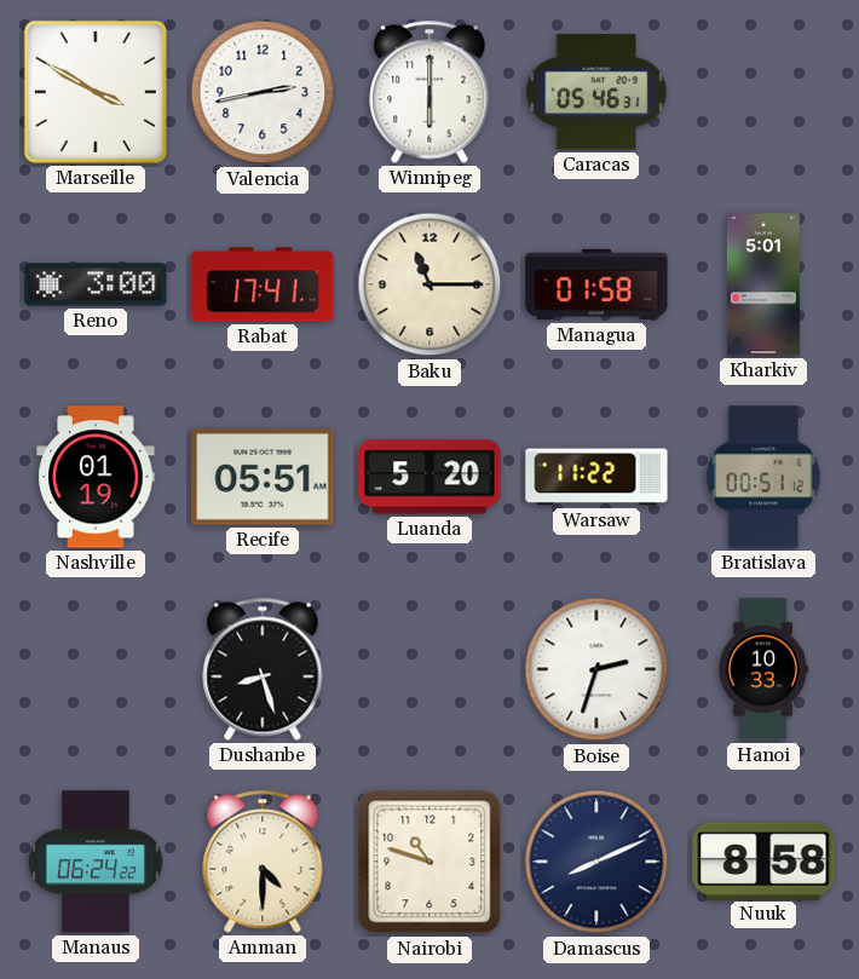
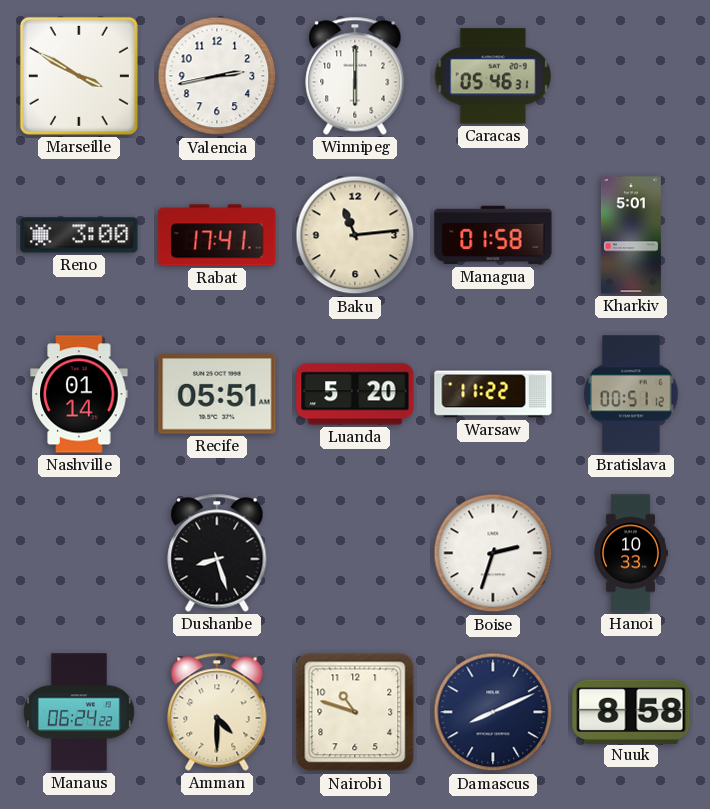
Baku: 11:15 -> 11:14
Nashville: 01:19 -> 01:14
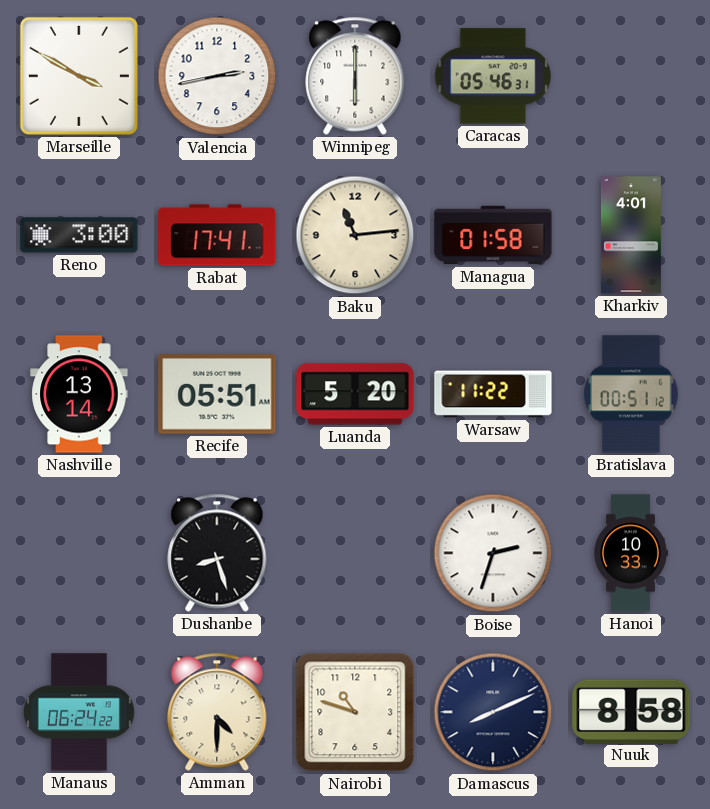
Kharkiv: 5:01 -> 4:01
Nashville: 01:14 -> 13:14
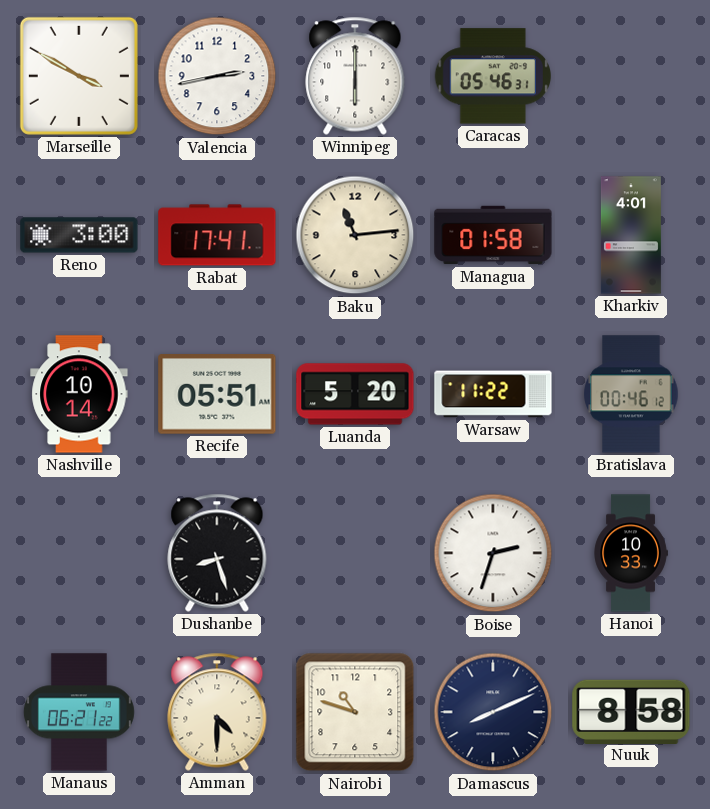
Nashville: 13:14 -> 10:14
Bratislava: 00:51 -> 00:46
Manaus: 06:24 -> 06:21
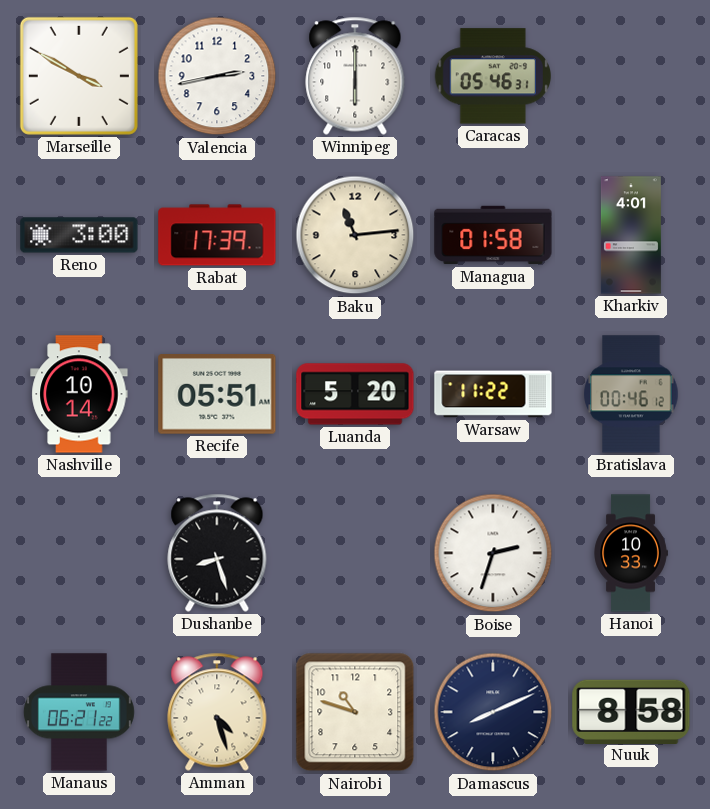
Rabat: 17:41 -> 17:39
Amman: 4:30 -> 4:27
